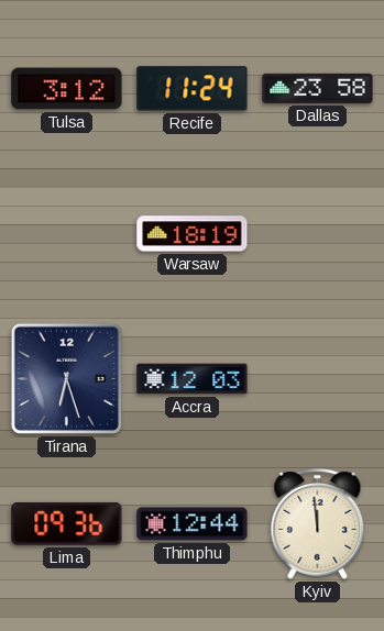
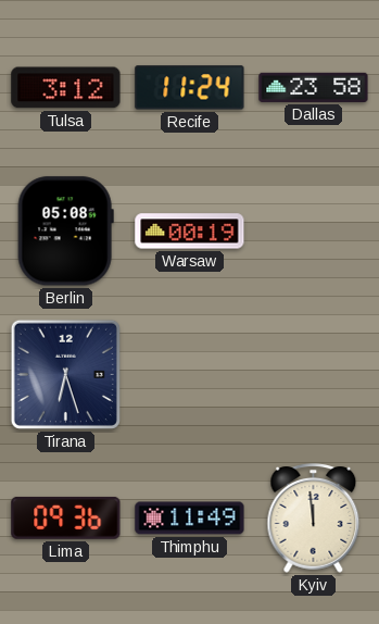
Berlin: none -> 05:08
Warsaw: 18:19 -> 00:19
Accra: 12:03 -> none
Thimphu: 12:44 -> 11:49
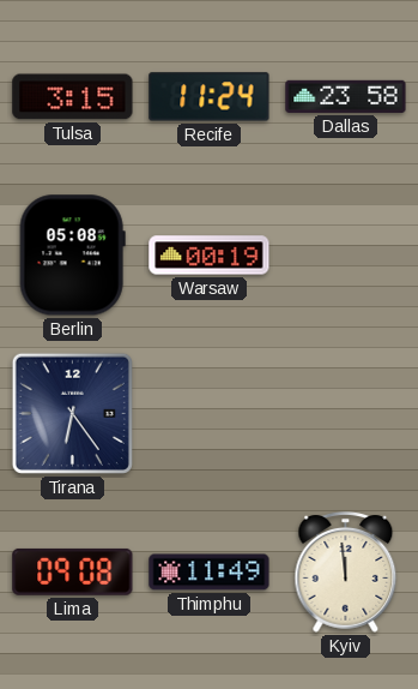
Tulsa: 3:12 -> 3:15
Tirana: 6:27 -> 6:24
Lima: 09:36 -> 09:08
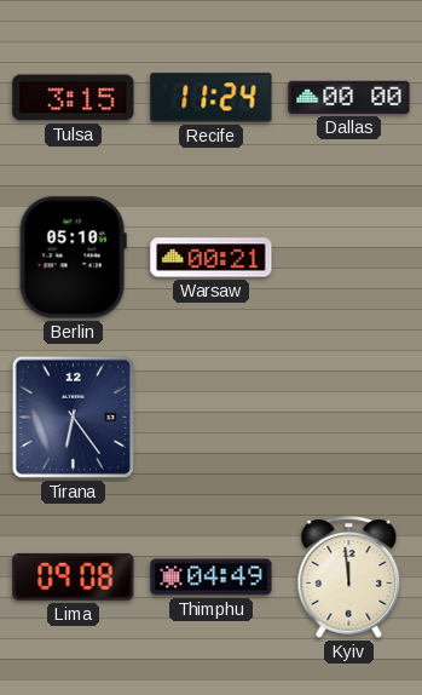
Dallas: 23:58 -> 00:00
Berlin: 05:08 -> 05:10
Warsaw: 00:19 -> 00:21
Thimphu: 11:49 -> 04:49
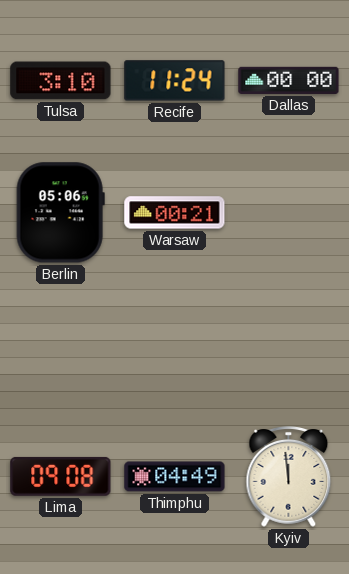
Tulsa: 3:15 -> 3:10
Berlin: 05:10 -> 05:06
Tirana: 6:24 -> none
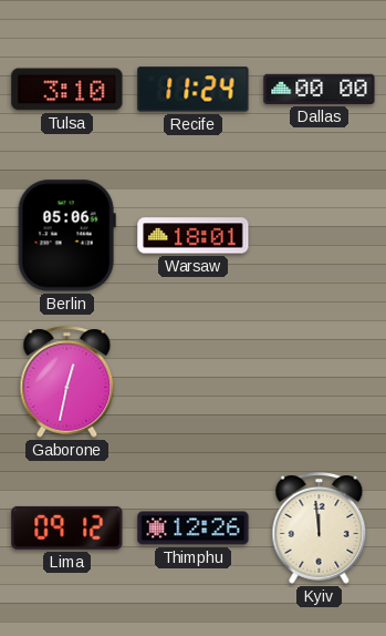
Warsaw: 00:21 -> 18:01
Gaborone: none -> 12:32
Lima: 09:08 -> 09:12
Thimphu: 04:49 -> 12:26
